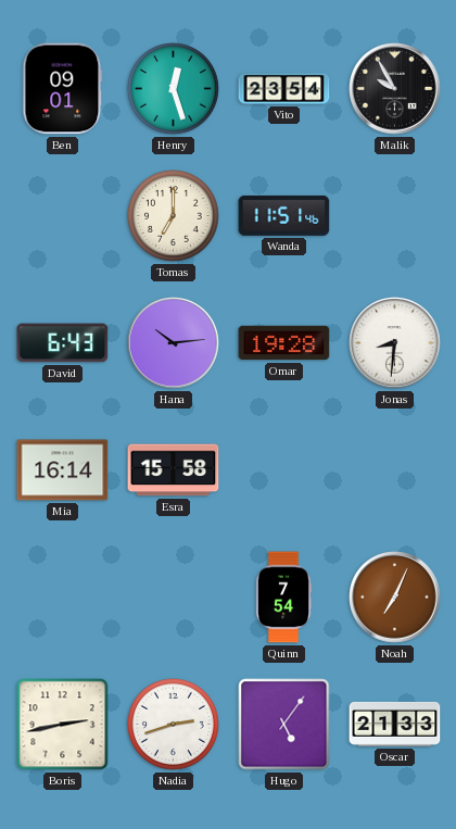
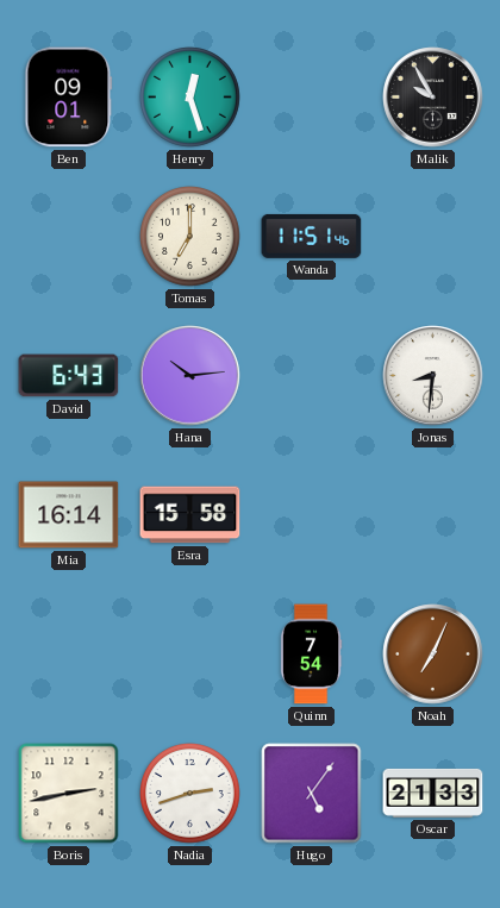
Vito: 23:54 -> none
Omar: 19:28 -> none
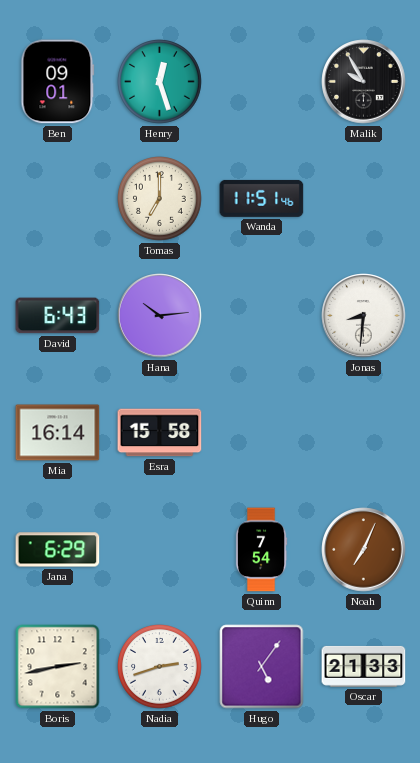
Jana: none -> 6:29
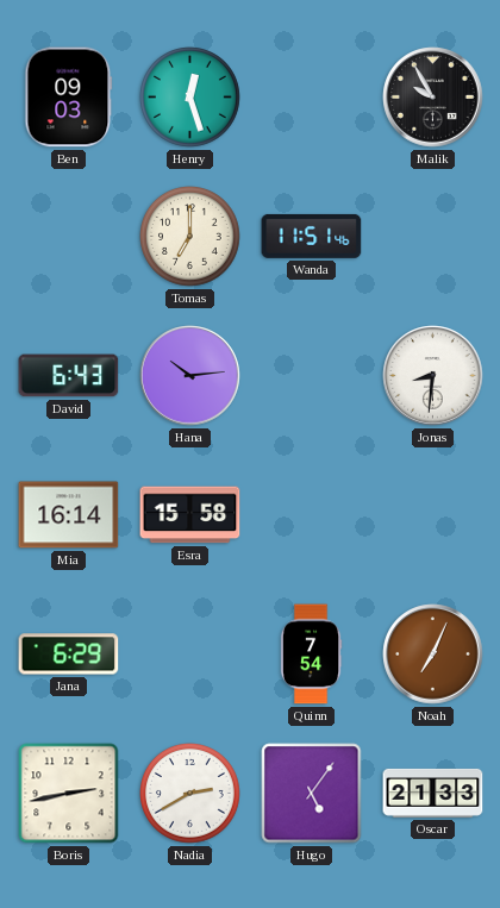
Ben: 09:01 -> 09:03
Nadia: 2:42 -> 2:40
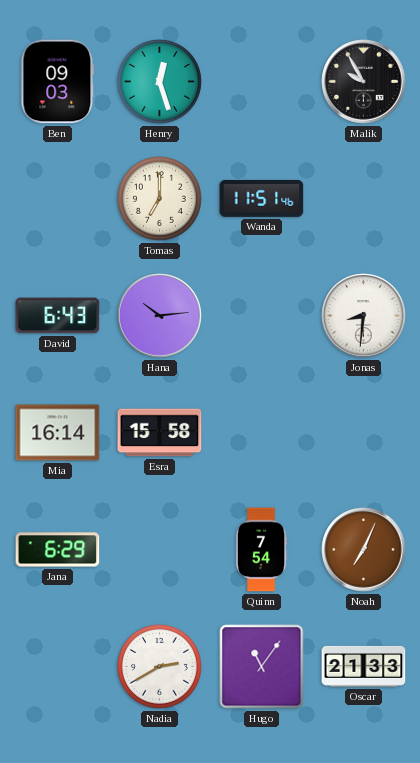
Boris: 2:43 -> none
Hugo: 5:06 -> 11:06
